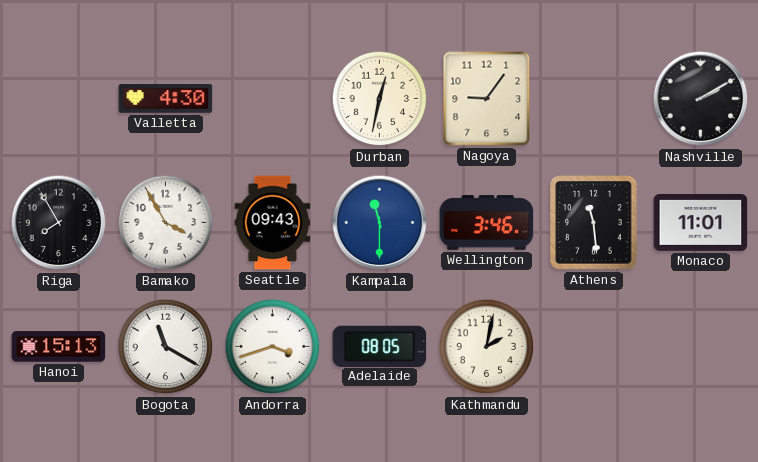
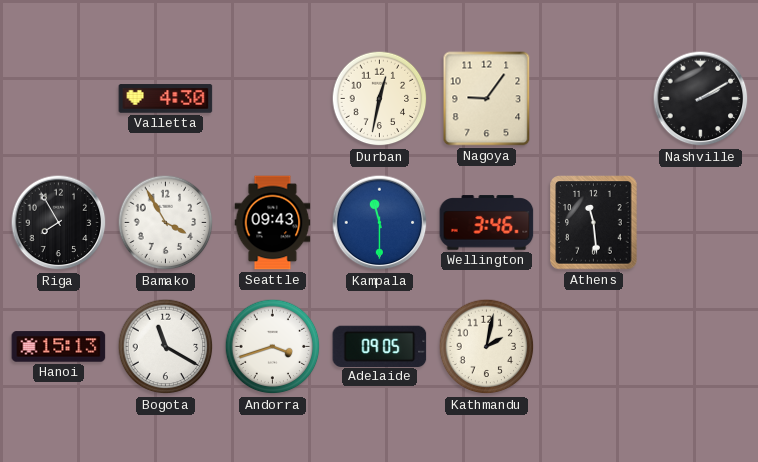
Monaco: 11:01 -> none
Adelaide: 08:05 -> 09:05
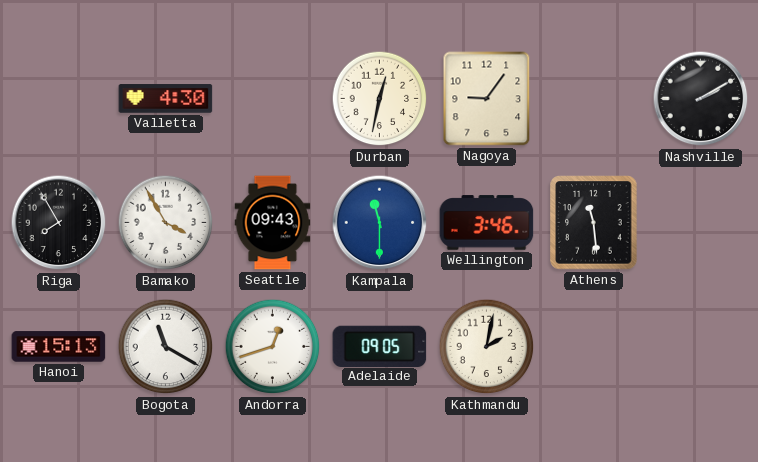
Andorra: 3:42 -> 12:42
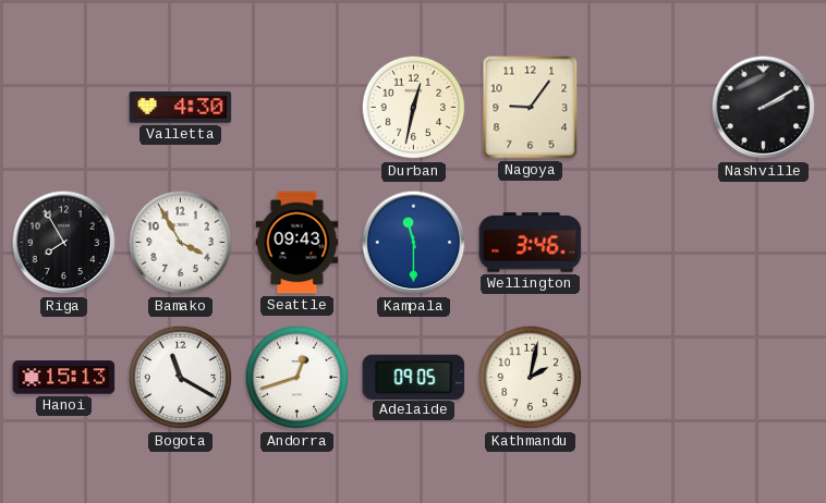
Athens: 11:29 -> none
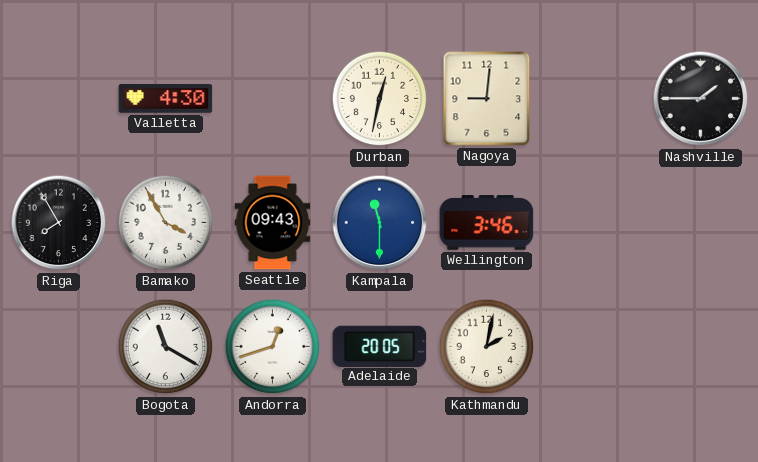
Nagoya: 9:06 -> 9:01
Nashville: 2:10 -> 1:45
Hanoi: 15:13 -> none
Adelaide: 09:05 -> 20:05
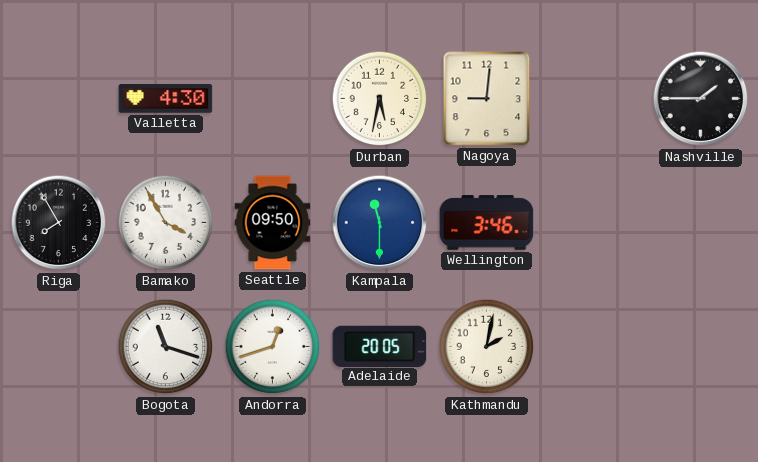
Durban: 12:32 -> 5:32
Seattle: 09:43 -> 09:50
Bogota: 11:20 -> 11:18
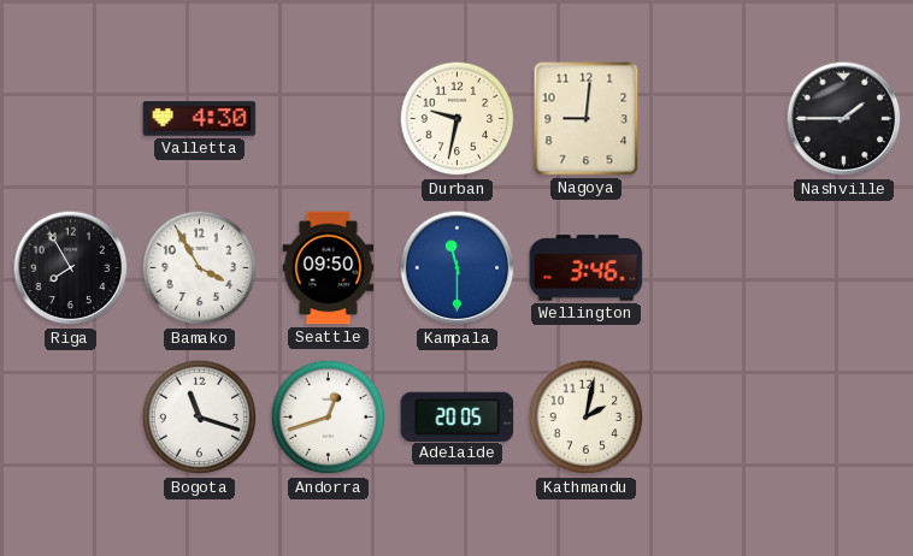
Durban: 5:32 -> 9:32
